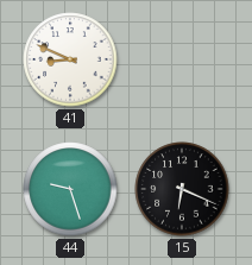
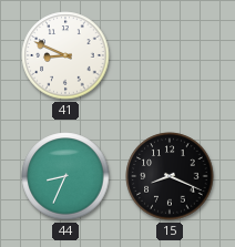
44: 9:27 -> 8:34
15: 6:19 -> 8:19
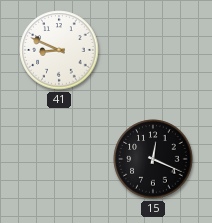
44: 8:34 -> none
15: 8:19 -> 12:19
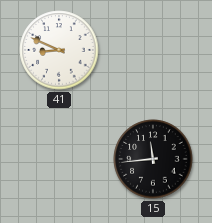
15: 12:19 -> 11:44
